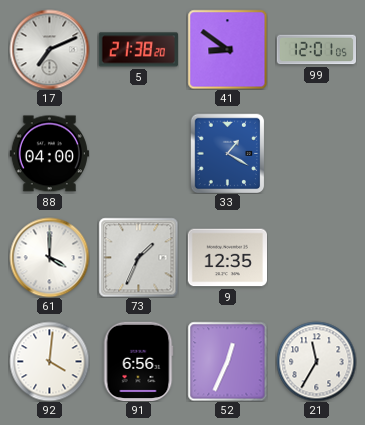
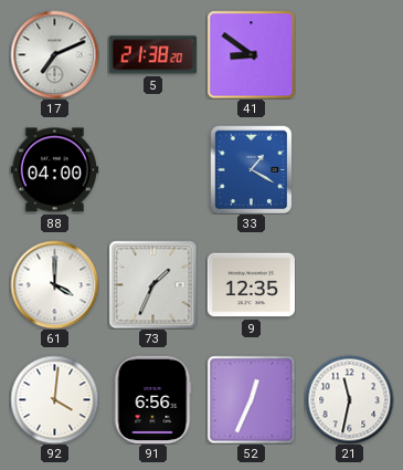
99: 12:01 -> none
21: 11:35 -> 11:32
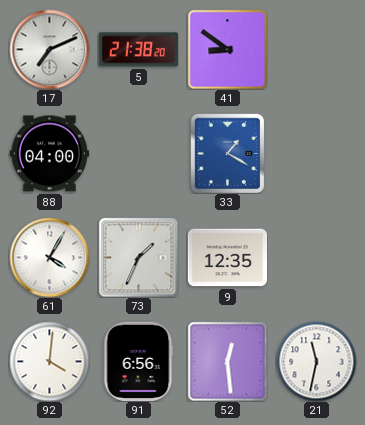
61: 4:00 -> 4:05
52: 12:34 -> 12:29
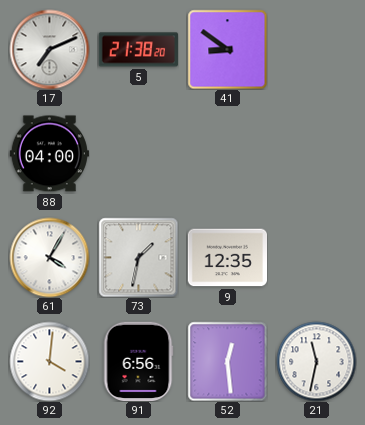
33: 1:20 -> none
73: 1:34 -> 1:32
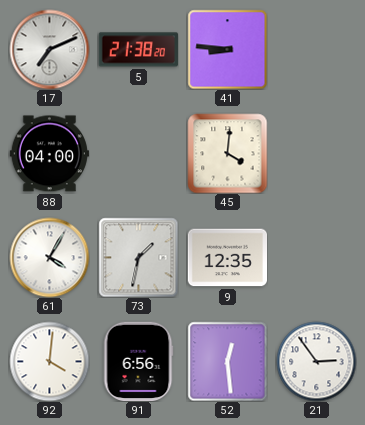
41: 8:51 -> 8:46
45: none -> 4:01
21: 11:32 -> 2:54
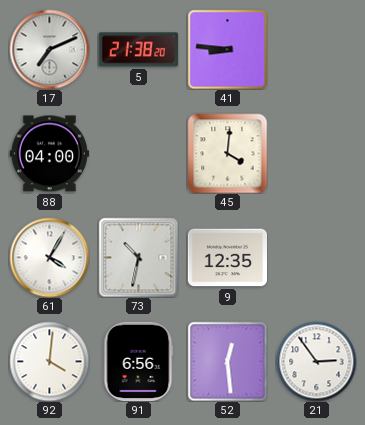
73: 1:32 -> 10:32
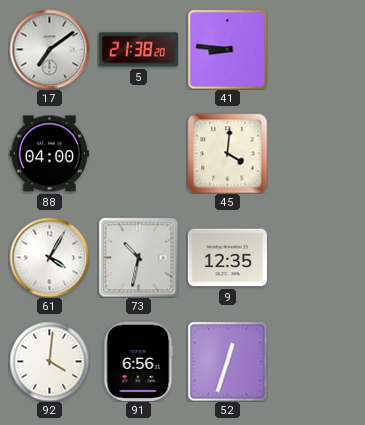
17: 7:11 -> 7:09
52: 12:29 -> 12:33
21: 2:54 -> none
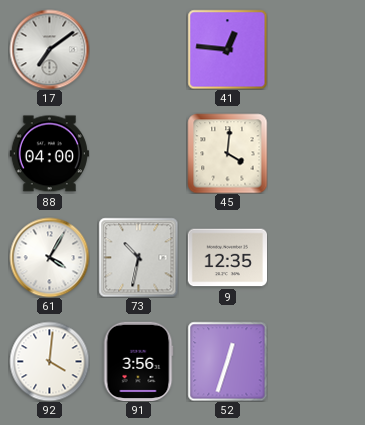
5: 21:38 -> none
41: 8:46 -> 12:46
91: 6:56 -> 3:56
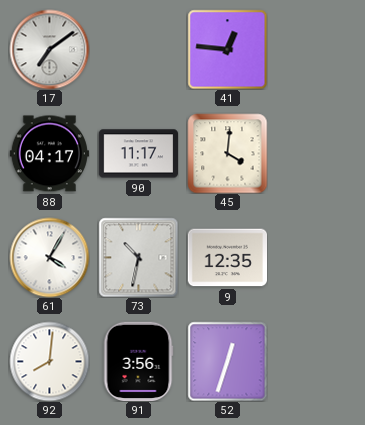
88: 04:00 -> 04:17
90: none -> 11:17
92: 4:01 -> 8:01
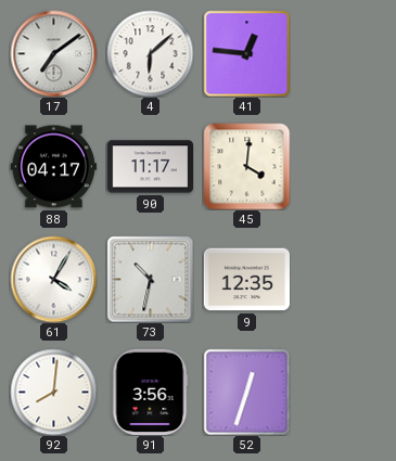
4: none -> 6:08
